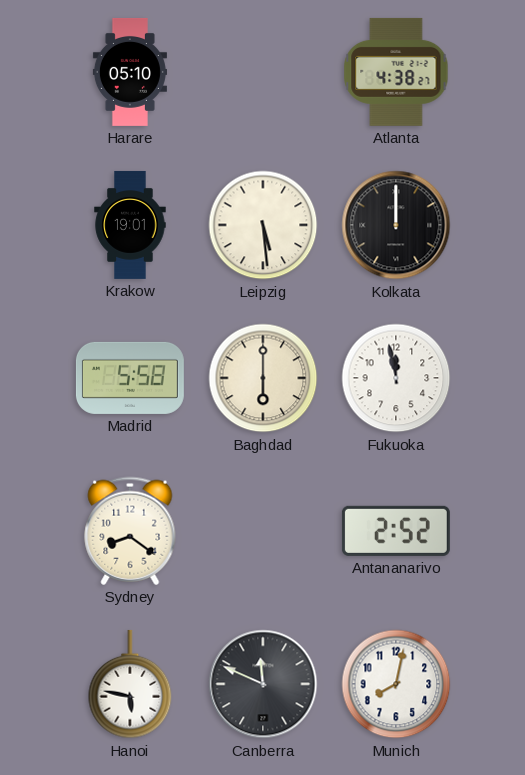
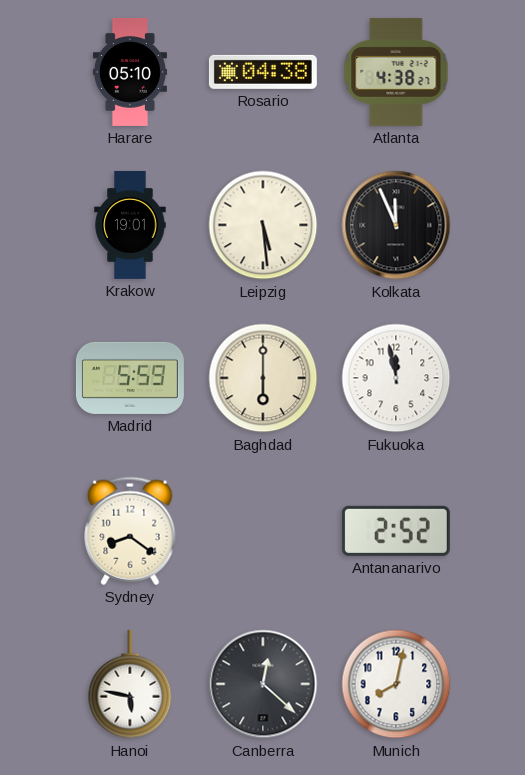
Rosario: none -> 04:38
Kolkata: 12:00 -> 11:56
Madrid: 5:58 -> 5:59
Canberra: 11:49 -> 12:22
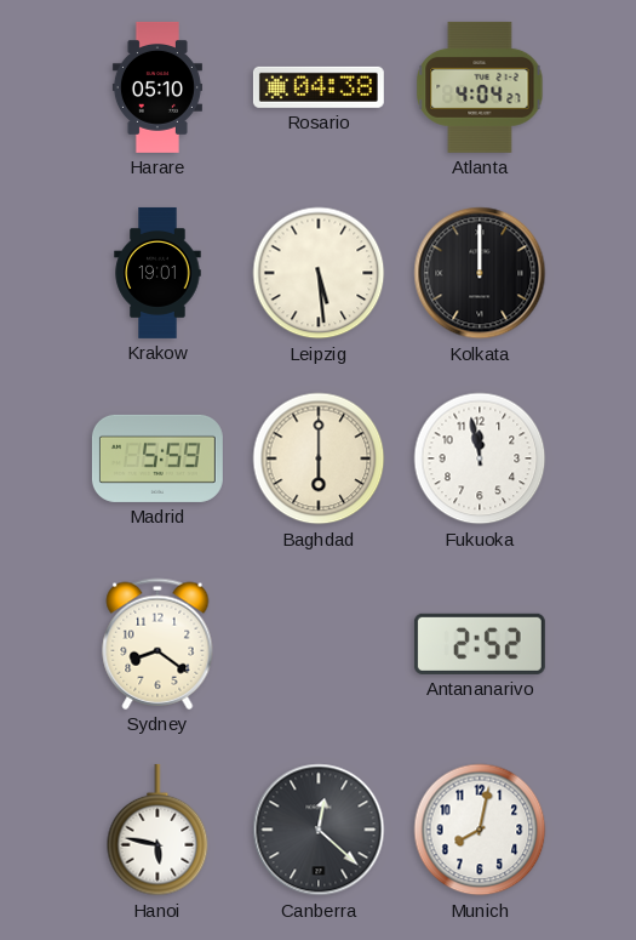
Atlanta: 4:38 -> 4:04
Kolkata: 11:56 -> 12:00
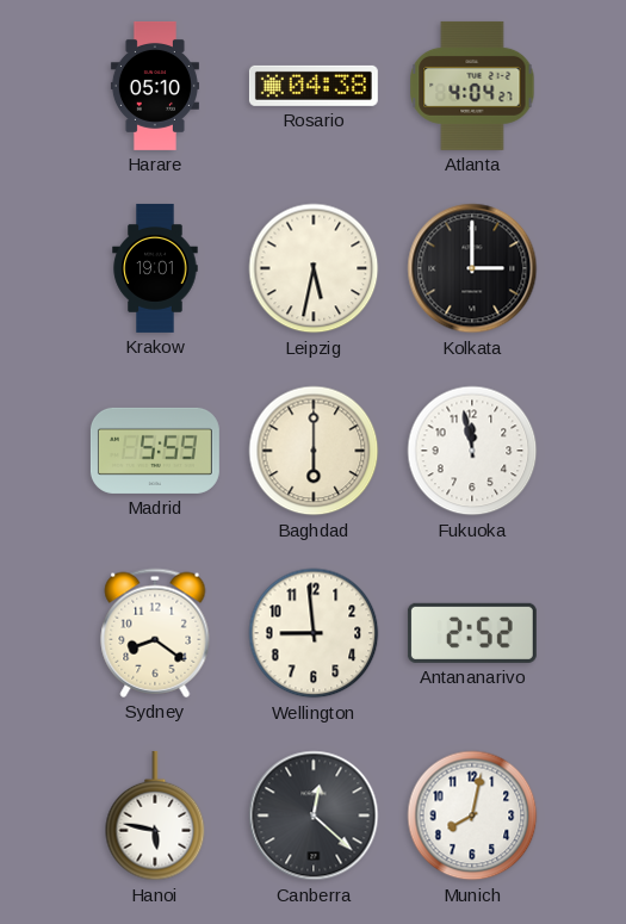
Leipzig: 5:29 -> 5:32
Kolkata: 12:00 -> 3:00
Wellington: none -> 8:59
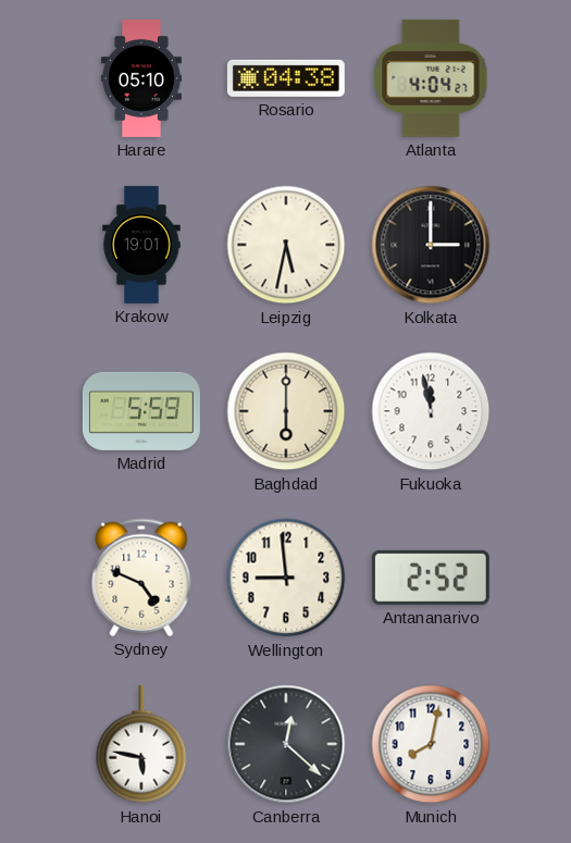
Sydney: 8:21 -> 4:49
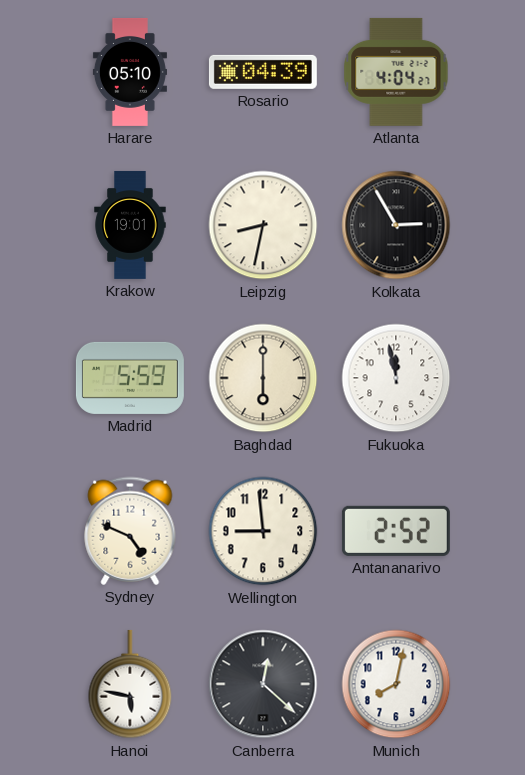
Rosario: 04:38 -> 04:39
Leipzig: 5:32 -> 8:32
Kolkata: 3:00 -> 2:55
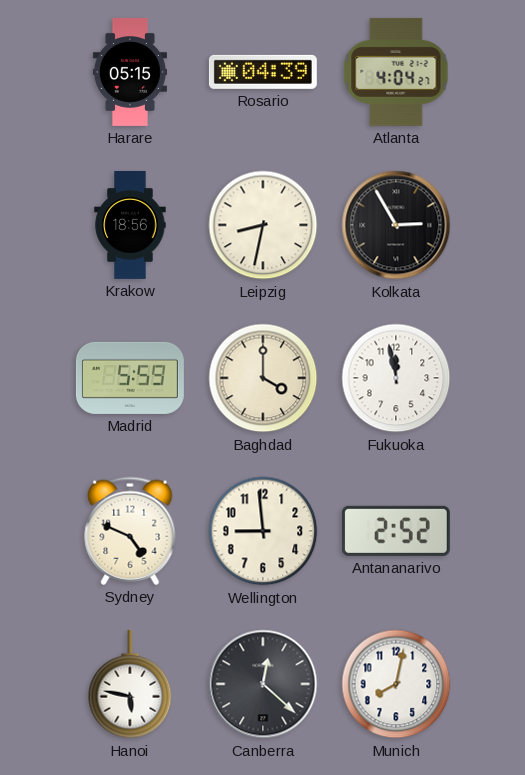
Harare: 05:10 -> 05:15
Krakow: 19:01 -> 18:56
Baghdad: 6:00 -> 4:00
